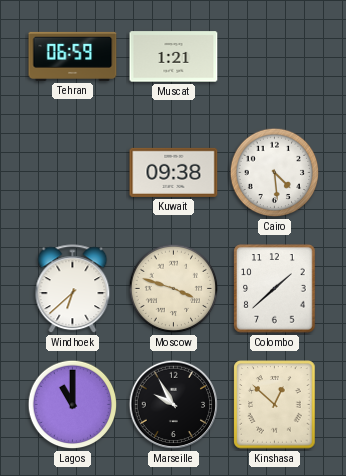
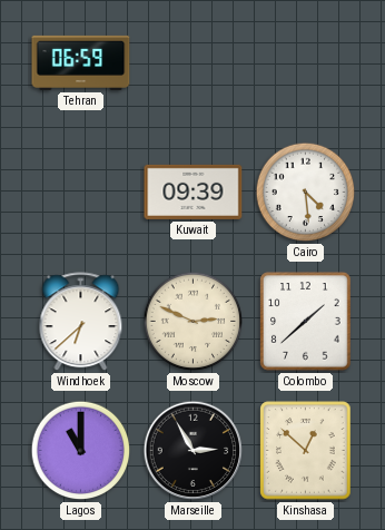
Muscat: 1:21 -> none
Kuwait: 09:38 -> 09:39
Moscow: 3:48 -> 2:49
Marseille: 9:55 -> 2:55
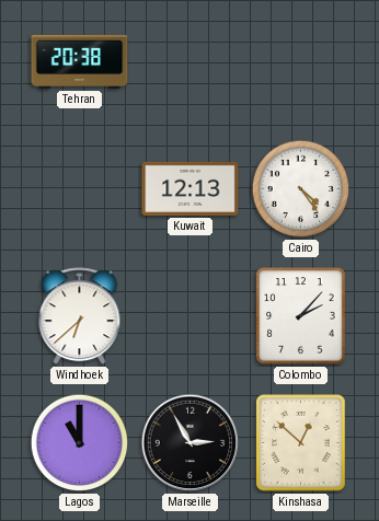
Tehran: 06:59 -> 20:38
Kuwait: 09:39 -> 12:13
Cairo: 4:29 -> 4:24
Moscow: 2:49 -> none
Colombo: 1:38 -> 2:07
